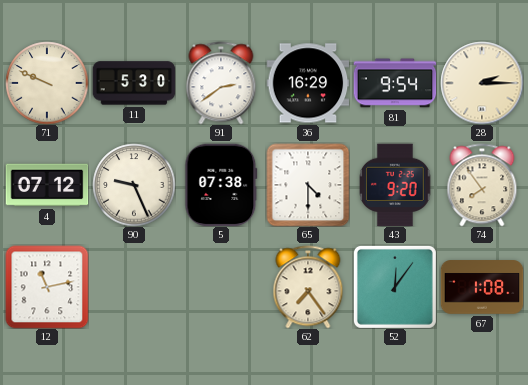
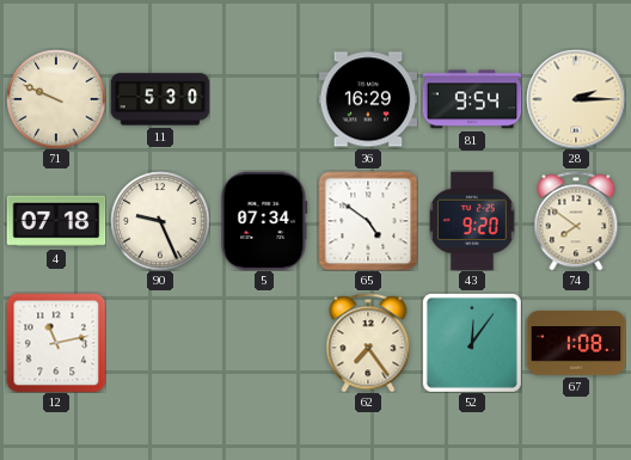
91: 2:39 -> none
4: 07:12 -> 07:18
5: 07:38 -> 07:34
65: 4:30 -> 4:51
74: 7:54 -> 7:51
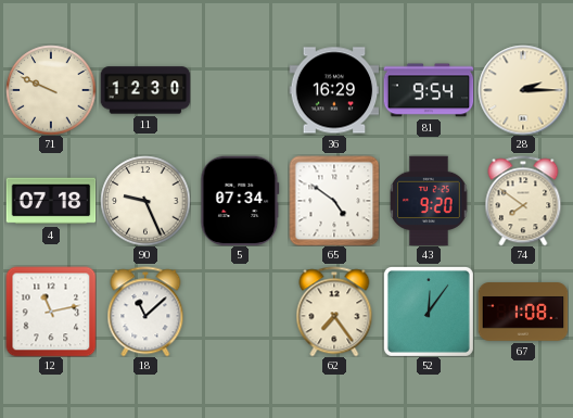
11: 5:30 -> 12:30
18: none -> 11:08
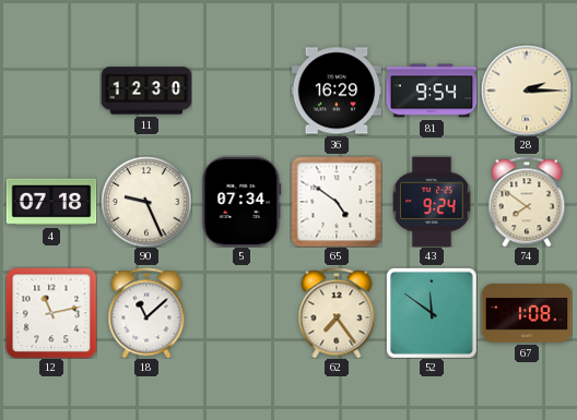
71: 9:49 -> none
43: 9:20 -> 9:24
52: 12:06 -> 11:51
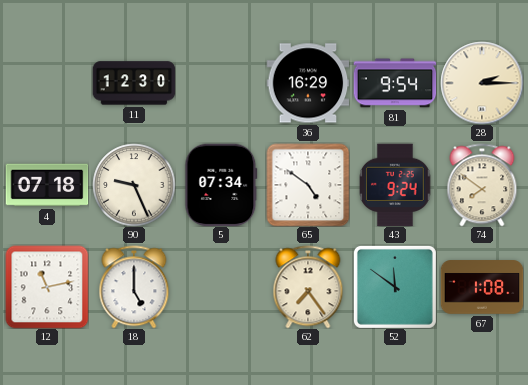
18: 11:08 -> 5:00
